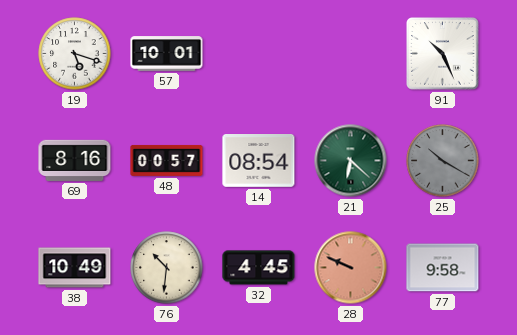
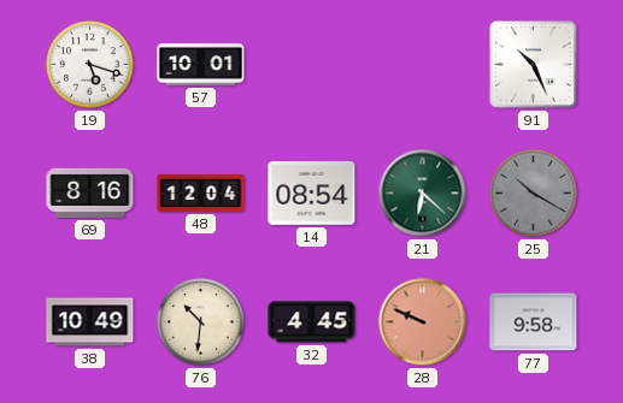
48: 00:57 -> 12:04
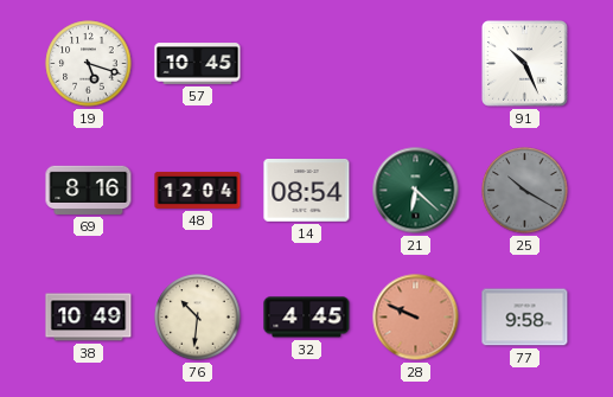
57: 10:01 -> 10:45
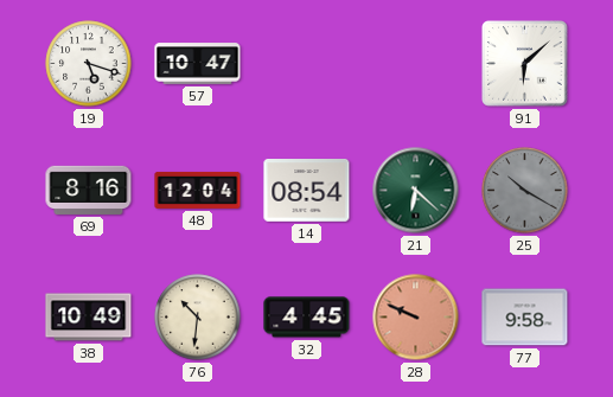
57: 10:45 -> 10:47
91: 10:26 -> 6:08
